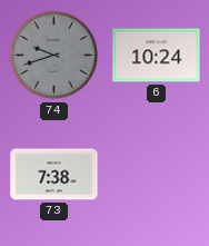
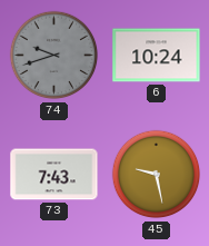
73: 7:38 -> 7:43
45: none -> 9:28
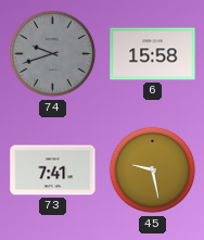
6: 10:24 -> 15:58
73: 7:43 -> 7:41
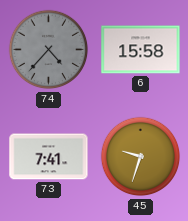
74: 9:42 -> 4:37
45: 9:28 -> 9:33
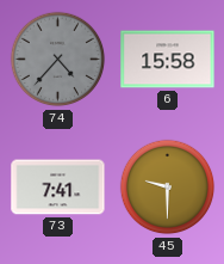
45: 9:33 -> 9:30
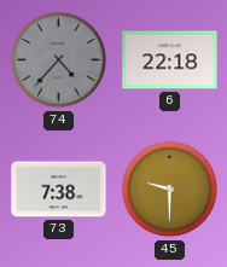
6: 15:58 -> 22:18
73: 7:41 -> 7:38
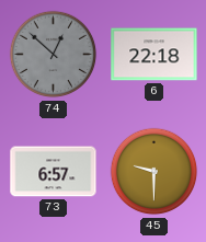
74: 4:37 -> 12:52
73: 7:38 -> 6:57
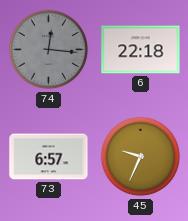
74: 12:52 -> 12:16
45: 9:30 -> 9:34
